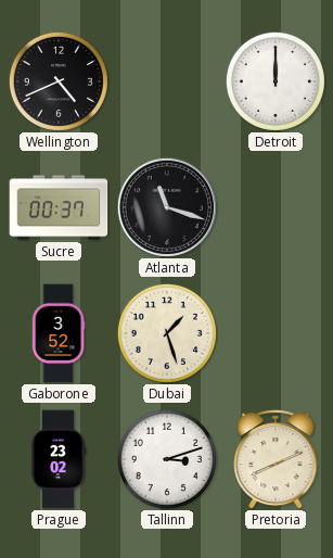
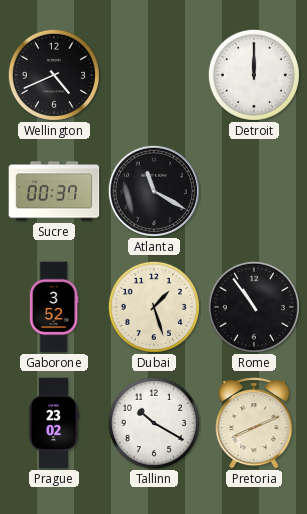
Atlanta: 11:18 -> 11:20
Rome: none -> 10:54
Tallinn: 3:12 -> 10:20
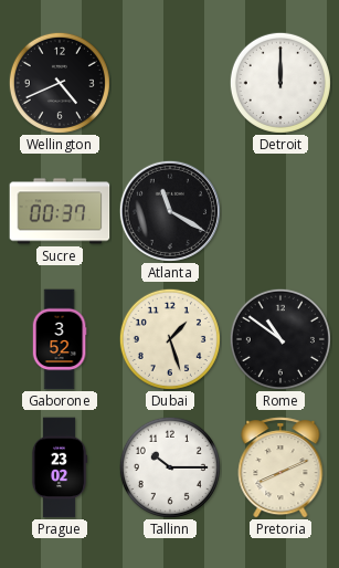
Rome: 10:54 -> 10:51
Tallinn: 10:20 -> 10:15
